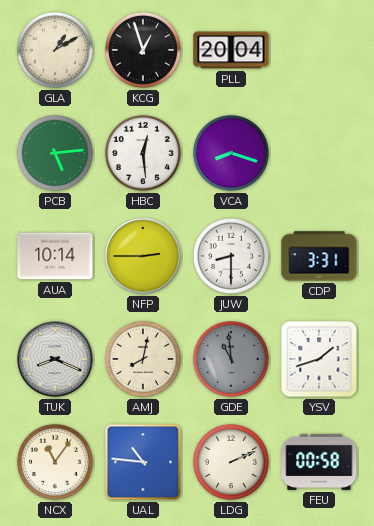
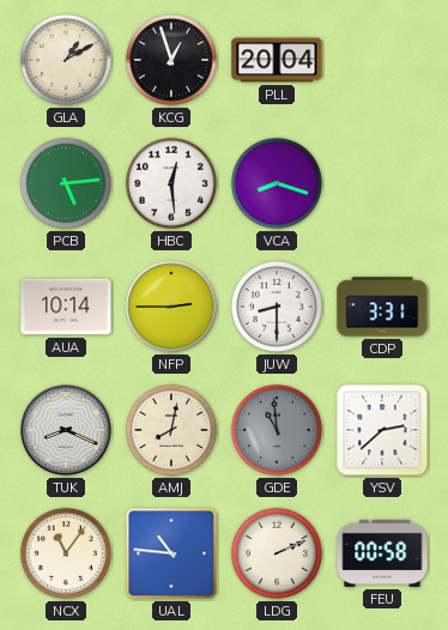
YSV: 1:42 -> 2:38
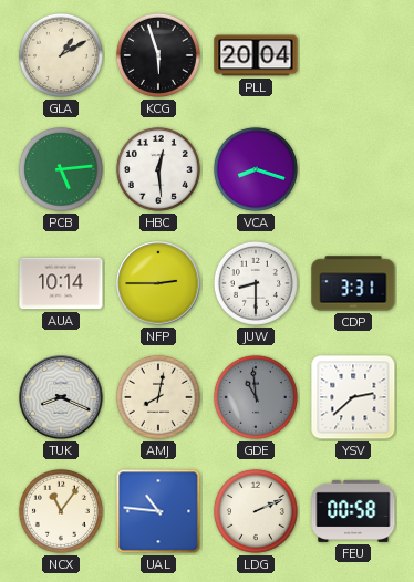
KCG: 12:57 -> 5:57
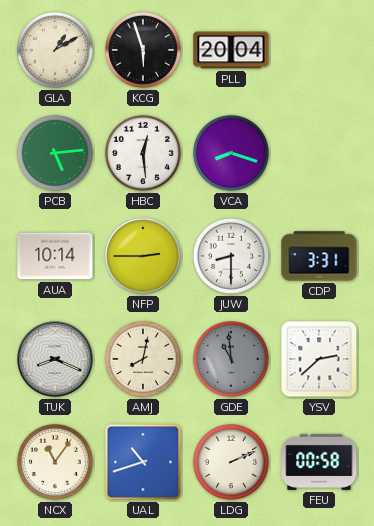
UAL: 10:46 -> 10:42
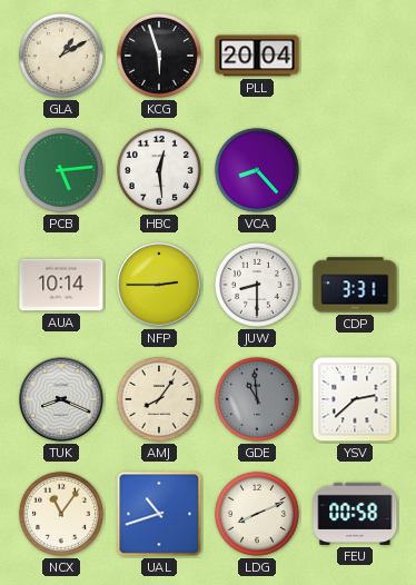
VCA: 8:18 -> 8:23
AMJ: 8:02 -> 8:06
LDG: 2:11 -> 8:11
